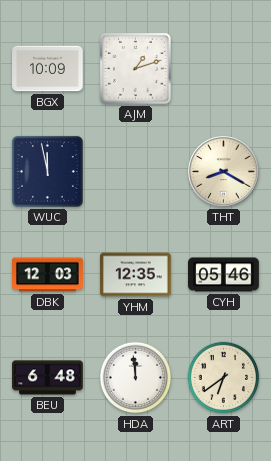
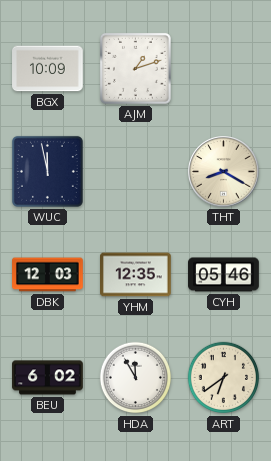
BEU: 6:48 -> 6:02
HDA: 11:59 -> 11:55
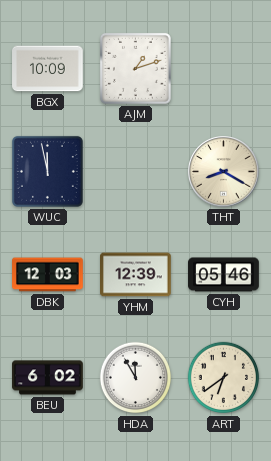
YHM: 12:35 -> 12:39
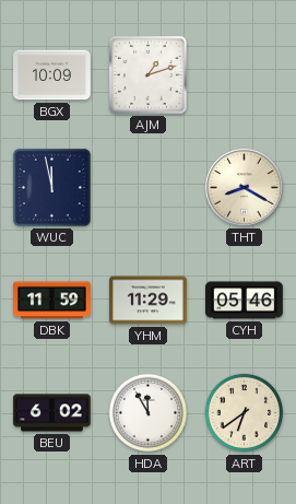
DBK: 12:03 -> 11:59
YHM: 12:39 -> 11:29
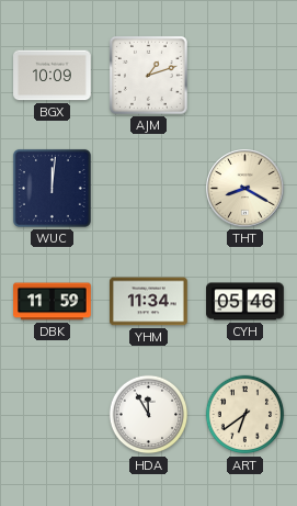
WUC: 11:58 -> 12:01
YHM: 11:29 -> 11:34
BEU: 6:02 -> none
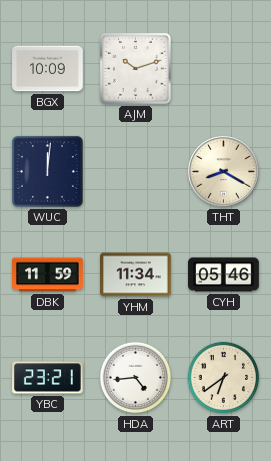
AJM: 1:12 -> 10:12
YBC: none -> 23:21
HDA: 11:55 -> 4:44
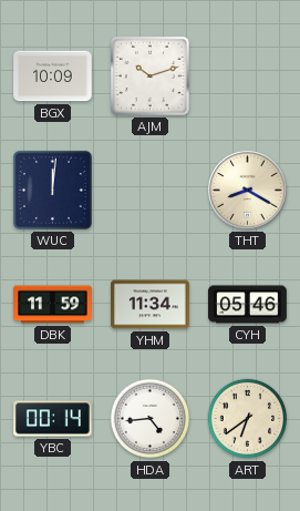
YBC: 23:21 -> 00:14
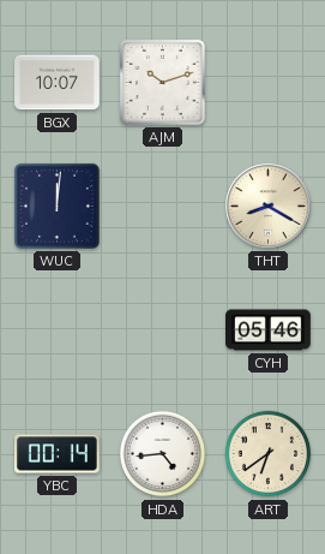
BGX: 10:09 -> 10:07
DBK: 11:59 -> none
YHM: 11:34 -> none
